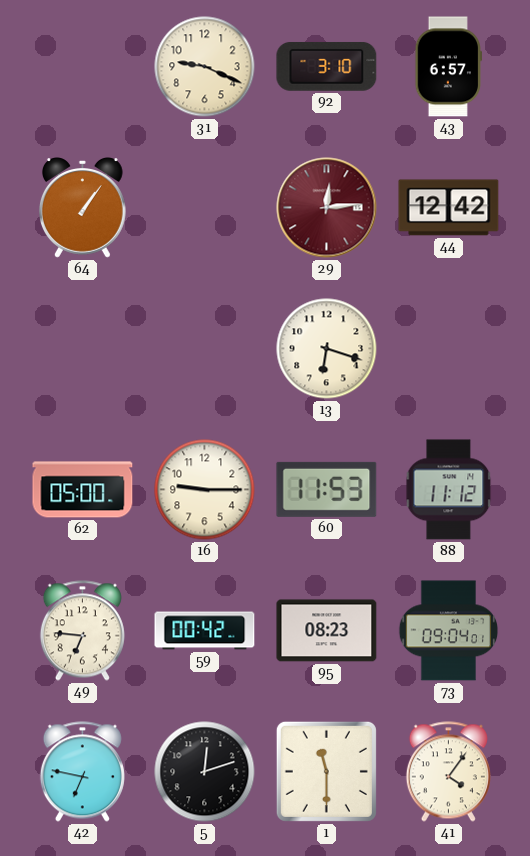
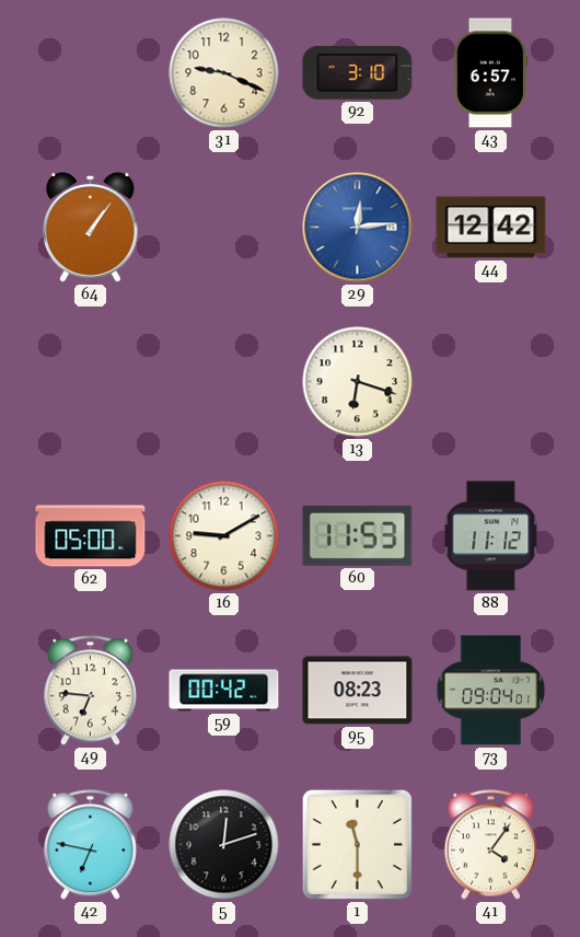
29 dial: burgundy -> blue
16: 9:15 -> 9:10
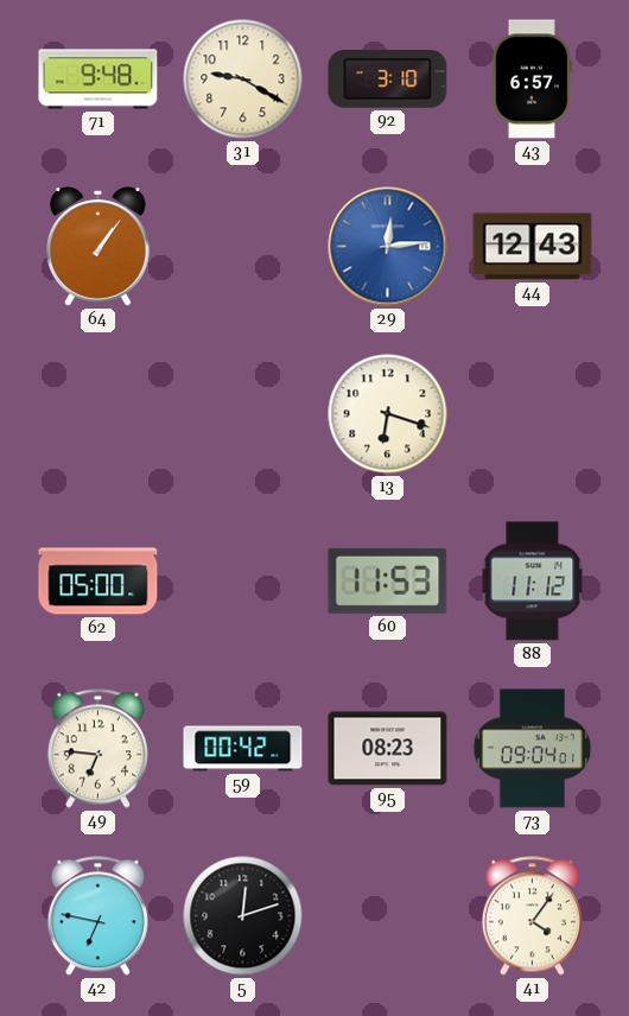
71: none -> 9:48
31: 9:19 -> 9:20
44: 12:42 -> 12:43
16: 9:10 -> none
1: 11:30 -> none
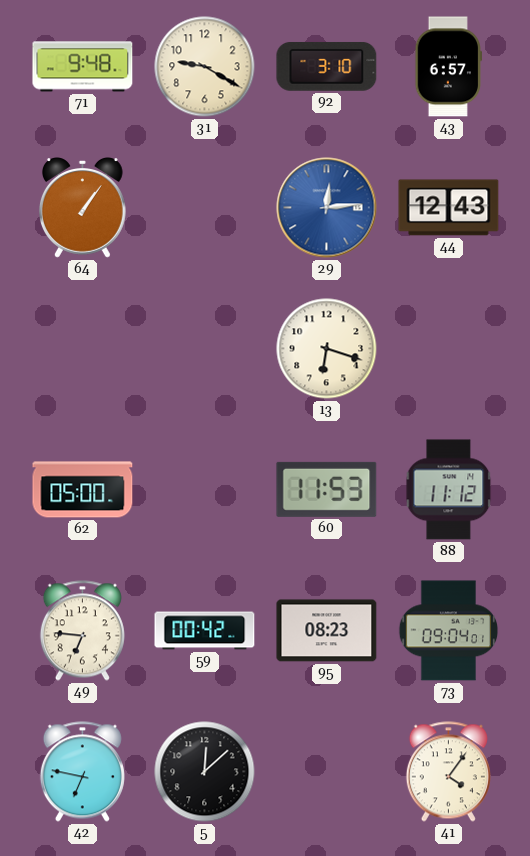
5: 12:12 -> 12:08
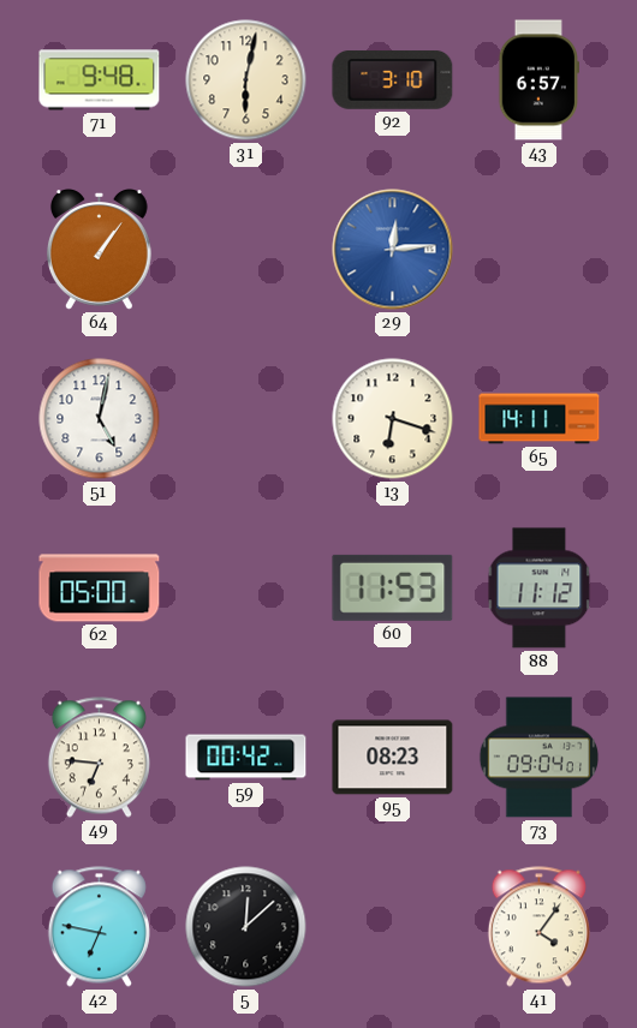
31: 9:20 -> 6:02
44: 12:43 -> none
51: none -> 5:02
65: none -> 14:11
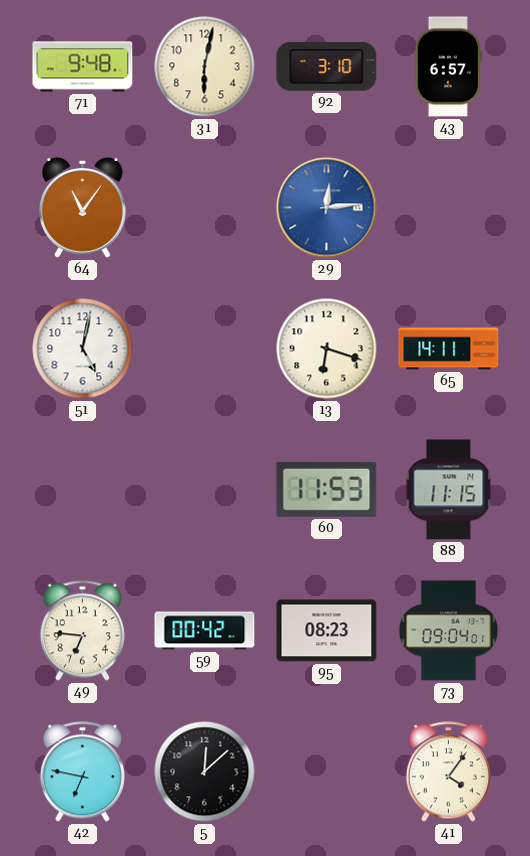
64: 1:06 -> 11:06
62: 05:00 -> none
88: 11:12 -> 11:15
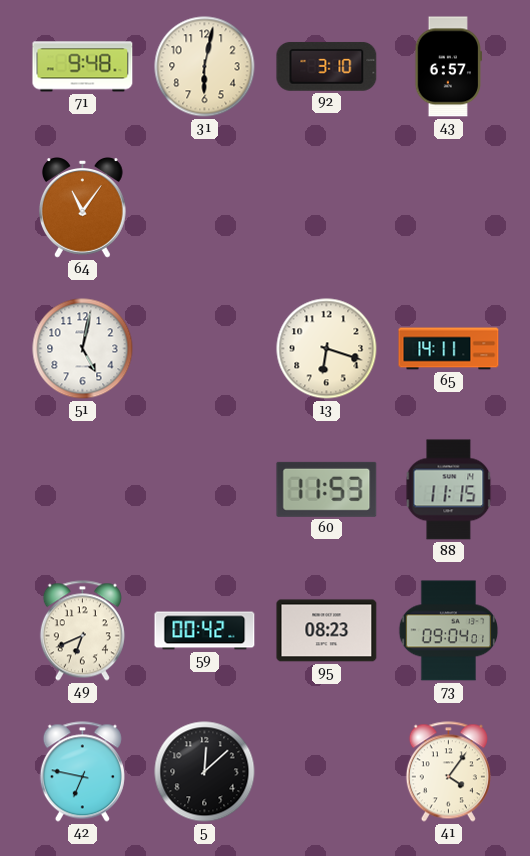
29: 12:14 -> none
49: 6:46 -> 6:41
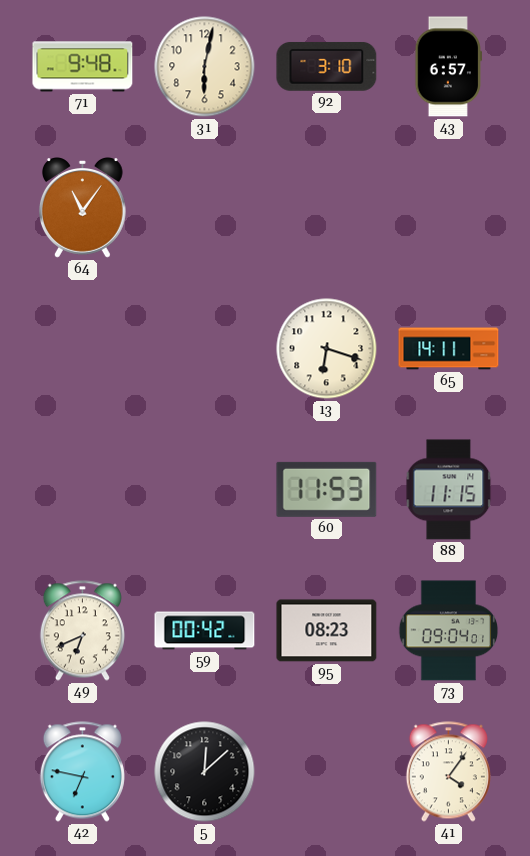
51: 5:02 -> none
